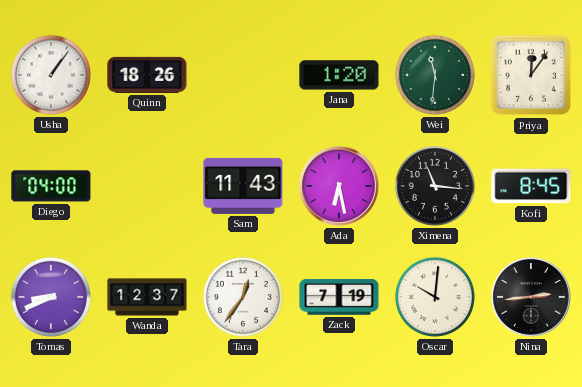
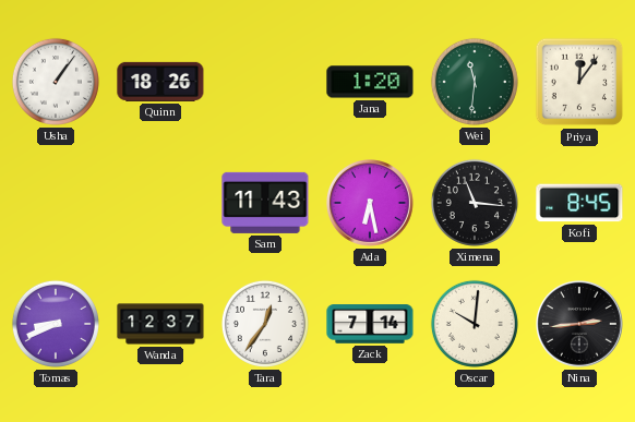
Diego: 04:00 -> none
Zack: 7:19 -> 7:14
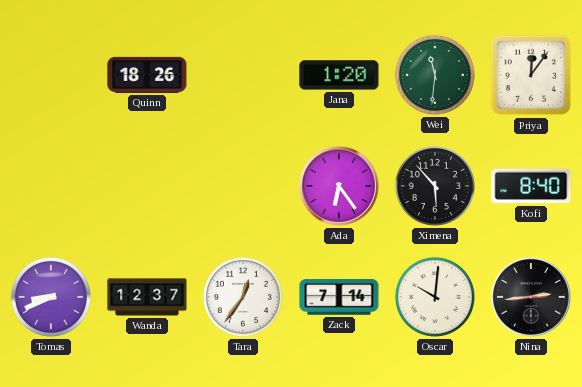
Usha: 1:06 -> none
Sam: 11:43 -> none
Ada: 6:28 -> 6:24
Ximena: 11:16 -> 5:53
Kofi: 8:45 -> 8:40
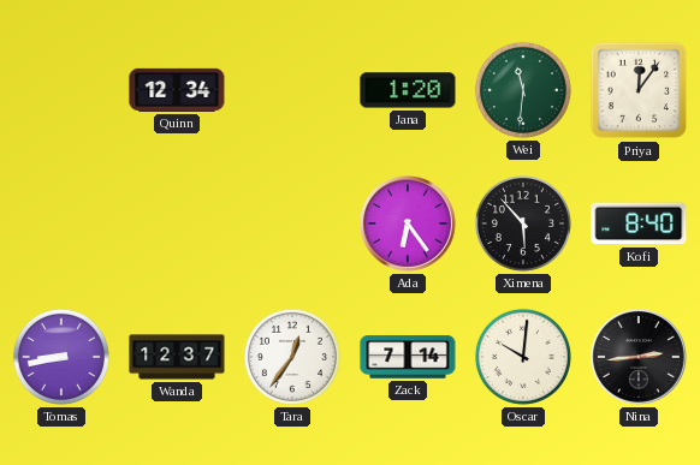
Quinn: 18:26 -> 12:34
Tomas: 8:41 -> 8:43
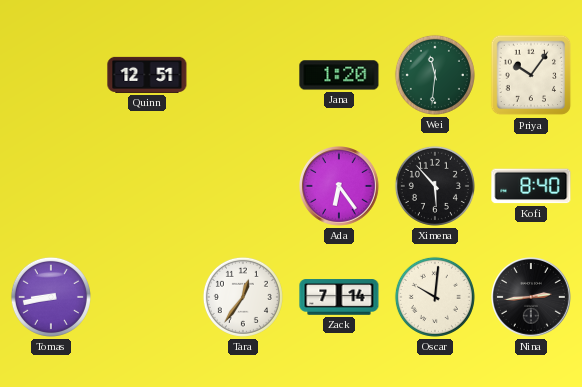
Quinn: 12:34 -> 12:51
Priya: 12:06 -> 10:06
Wanda: 12:37 -> none
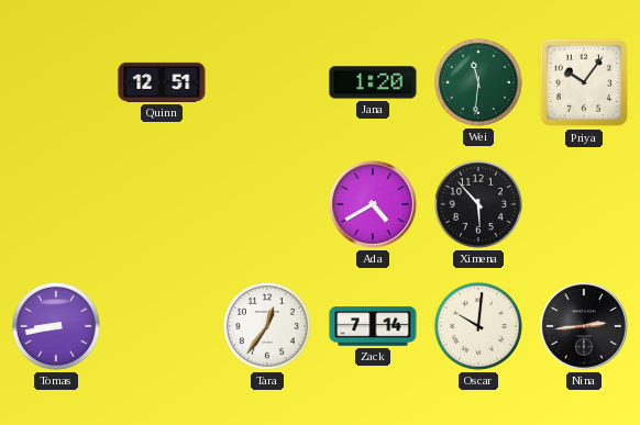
Ada: 6:24 -> 4:40
Kofi: 8:40 -> none
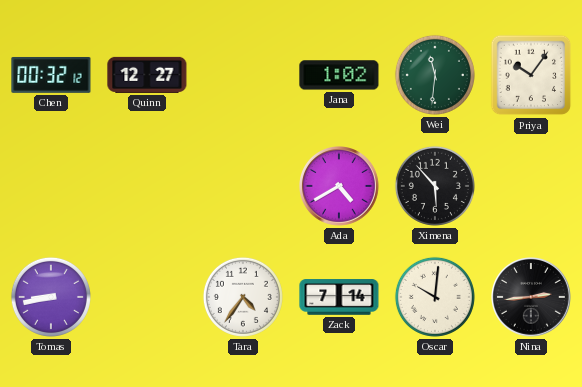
Chen: none -> 00:32
Quinn: 12:51 -> 12:27
Jana: 1:20 -> 1:02
Tara: 12:36 -> 4:36
